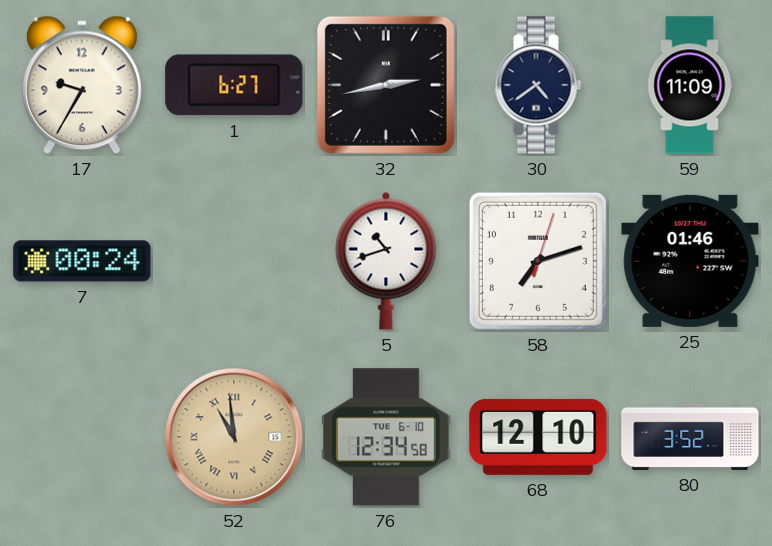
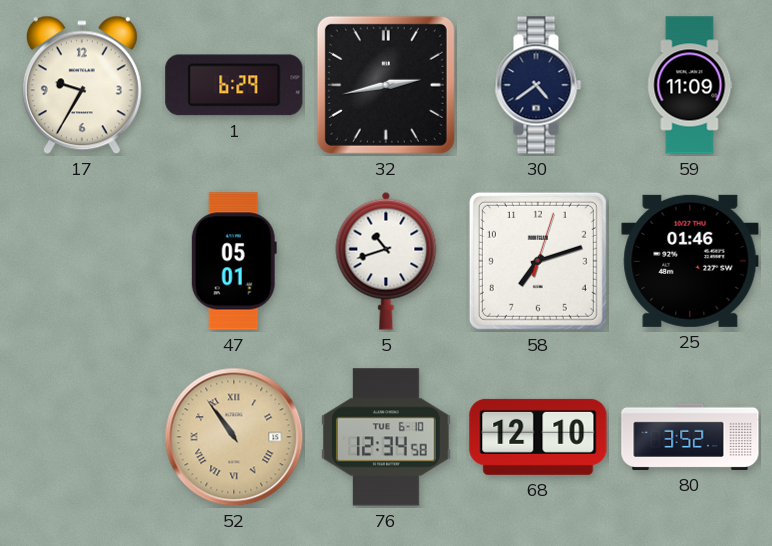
1: 6:27 -> 6:29
7: 00:24 -> none
47: none -> 05:01
52: 10:59 -> 10:54
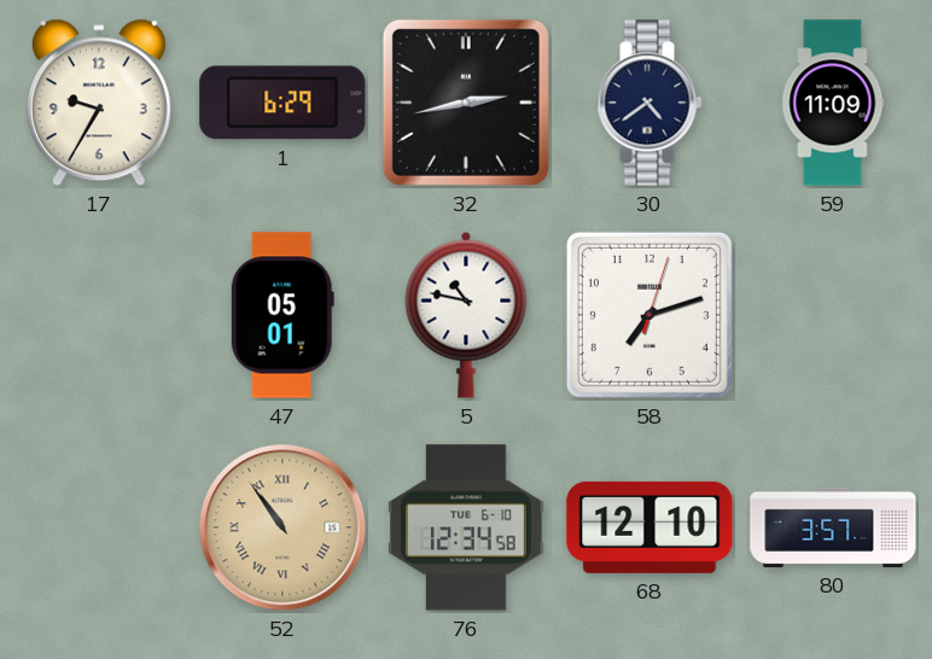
5: 10:42 -> 10:47
25: 01:46 -> none
80: 3:52 -> 3:57
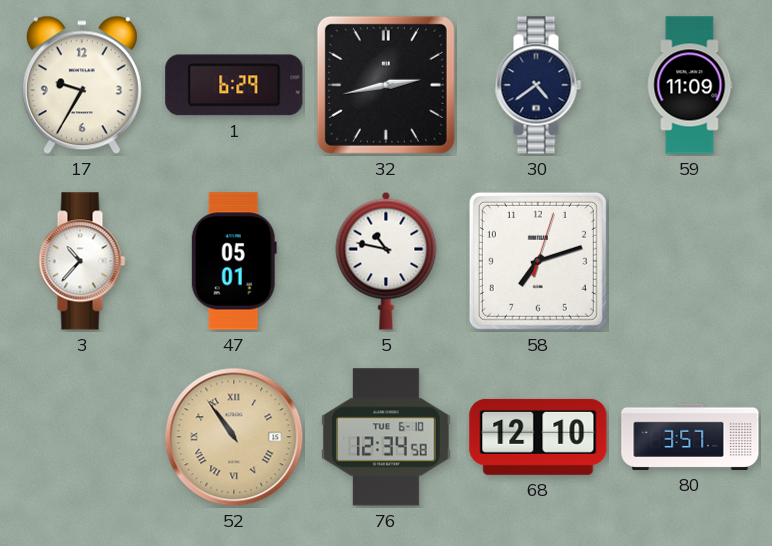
3: none -> 10:37
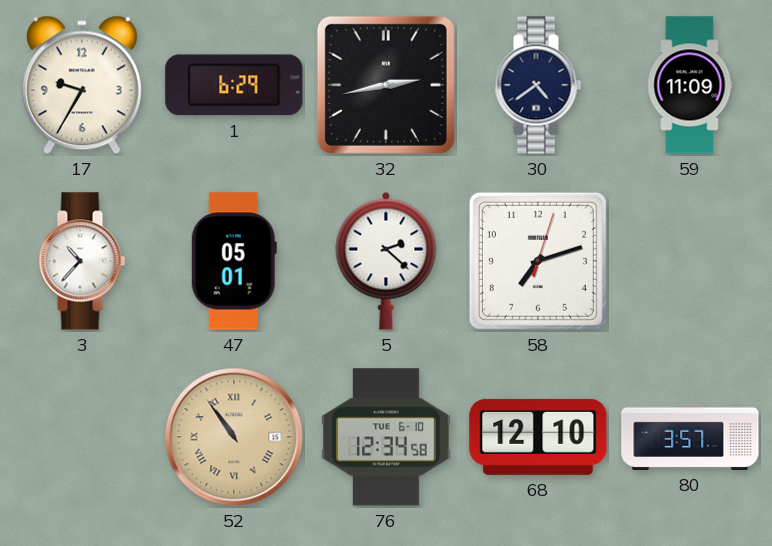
5: 10:47 -> 2:22
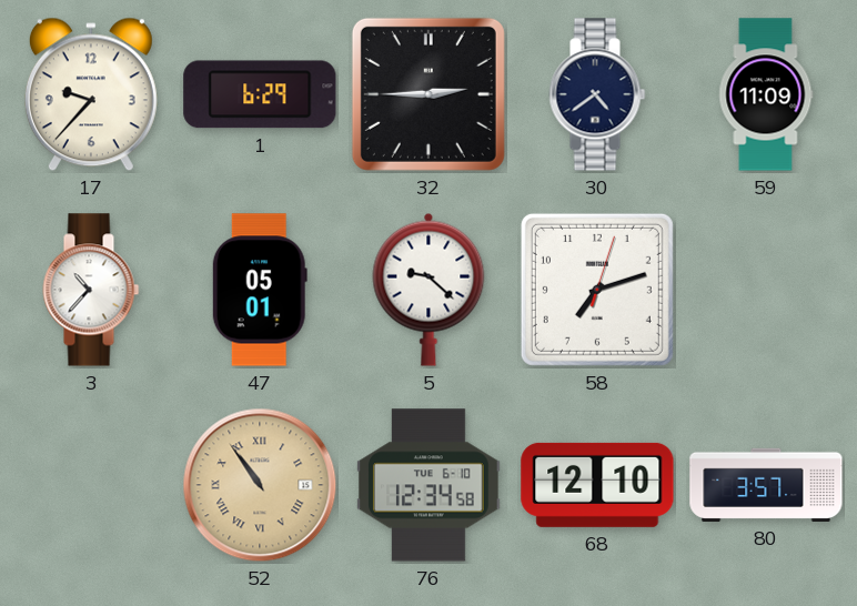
17: 9:35 -> 9:37
32: 2:43 -> 2:45
5: 2:22 -> 9:22
